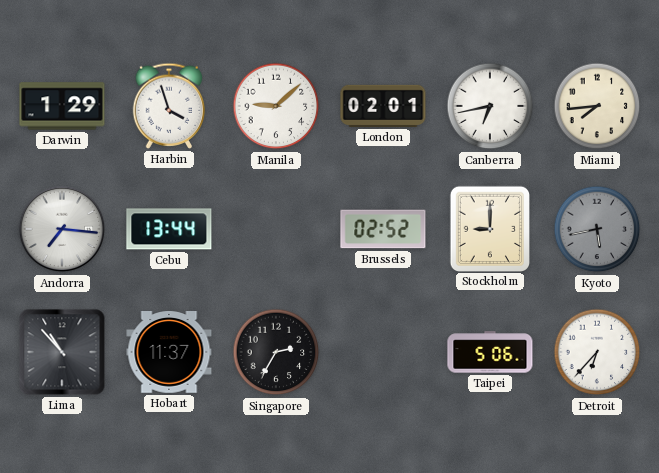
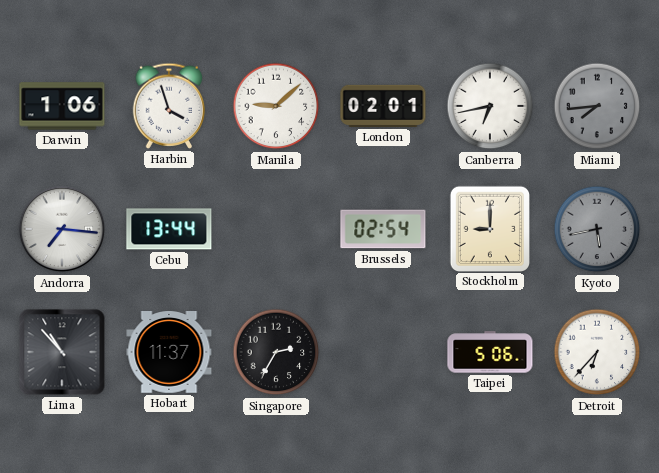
Darwin: 1:29 -> 1:06
Miami dial: cream -> grey
Brussels: 02:52 -> 02:54
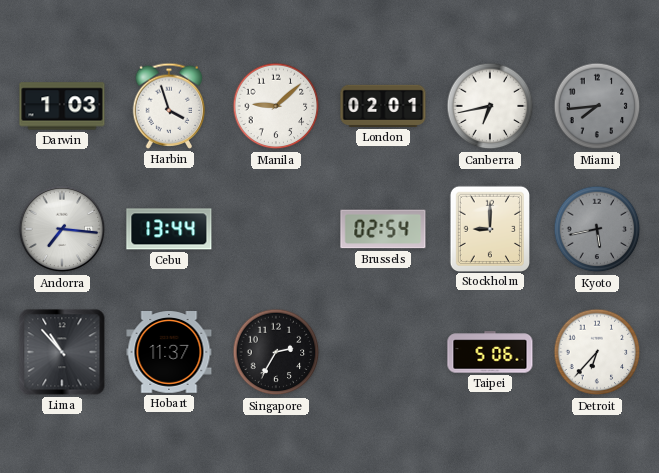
Darwin: 1:06 -> 1:03
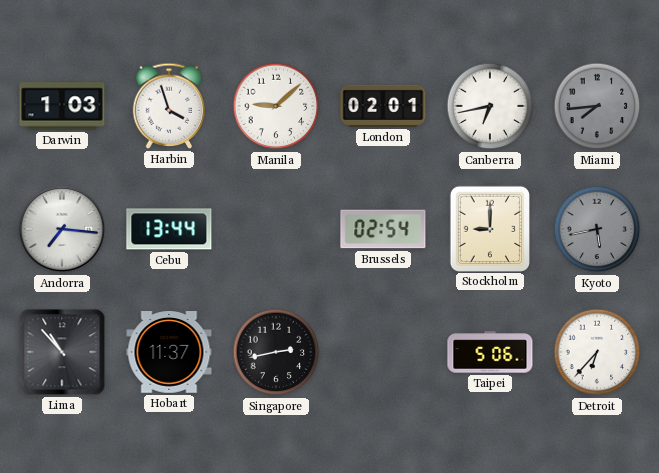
Singapore: 2:35 -> 2:43
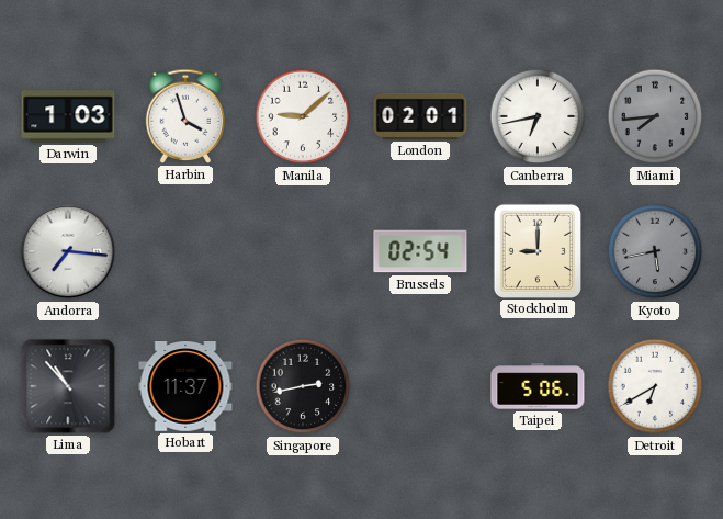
Cebu: 13:44 -> none
Detroit: 6:37 -> 6:40
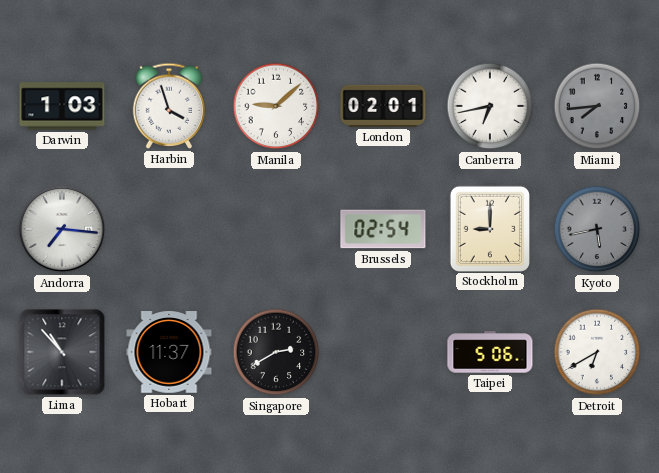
Singapore: 2:43 -> 2:40
